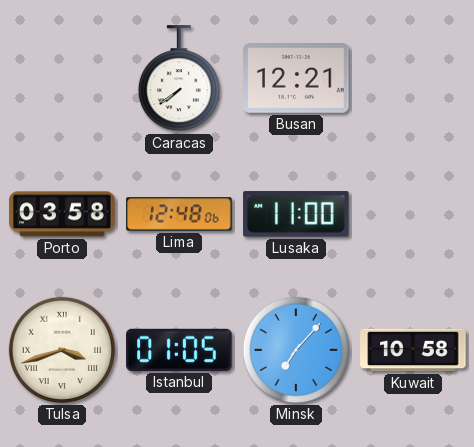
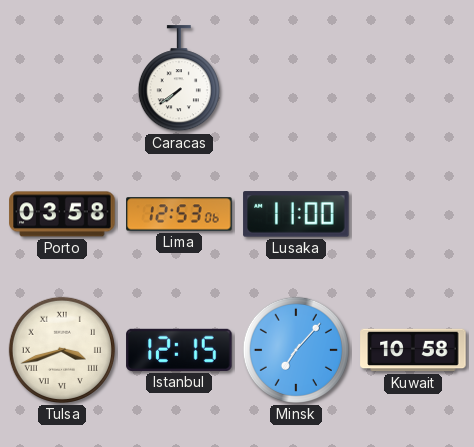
Busan: 12:21 -> none
Lima: 12:48 -> 12:53
Istanbul: 01:05 -> 12:15
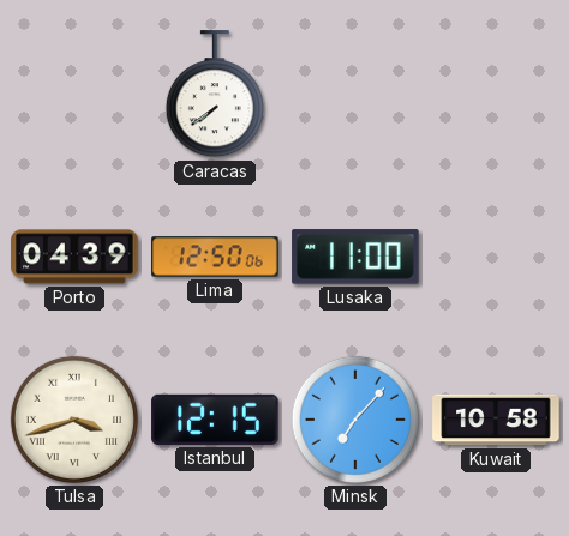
Porto: 03:58 -> 04:39
Lima: 12:53 -> 12:50
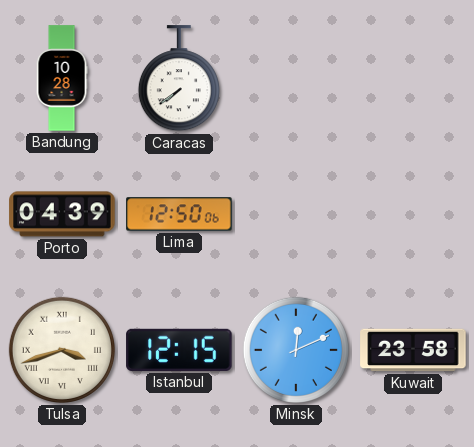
Bandung: none -> 10:28
Lusaka: 11:00 -> none
Minsk: 7:07 -> 12:11
Kuwait: 10:58 -> 23:58
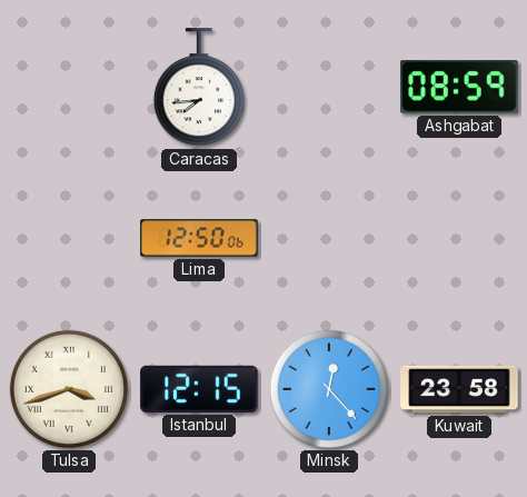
Bandung: 10:28 -> none
Caracas: 7:39 -> 7:44
Ashgabat: none -> 08:59
Porto: 04:39 -> none
Minsk: 12:11 -> 12:23
